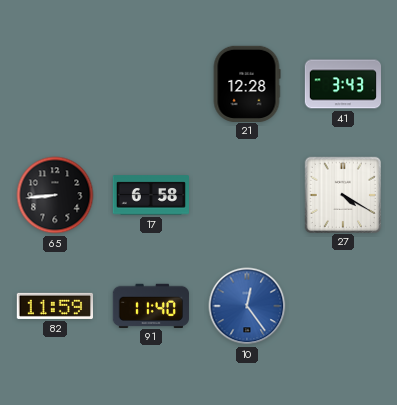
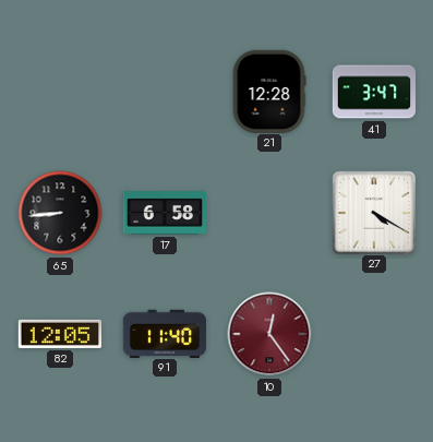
41: 3:43 -> 3:47
82: 11:59 -> 12:05
10 dial: blue -> burgundy
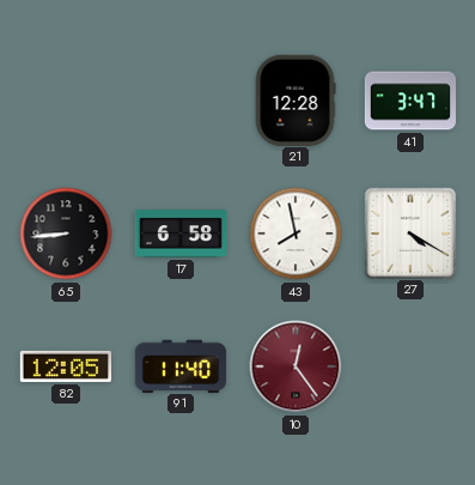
43: none -> 7:58
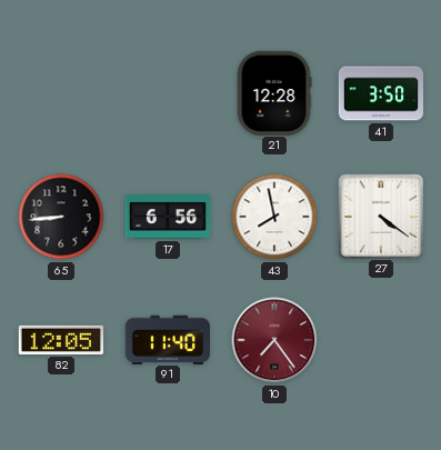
41: 3:47 -> 3:50
17: 6:58 -> 6:56
27: 4:20 -> 4:21
10: 12:24 -> 7:24
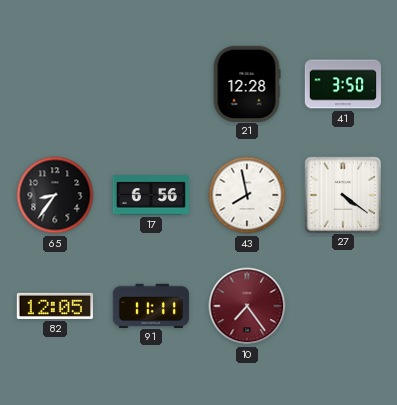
65: 8:44 -> 8:36
91: 11:40 -> 11:11
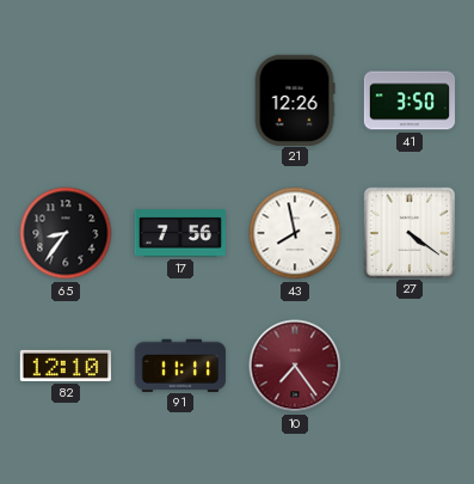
21: 12:28 -> 12:26
17: 6:56 -> 7:56
82: 12:05 -> 12:10
